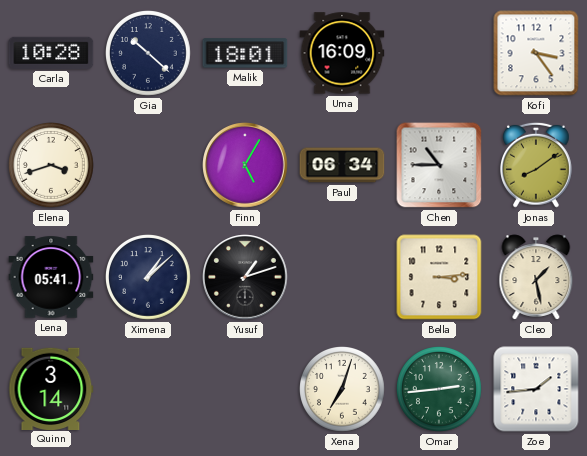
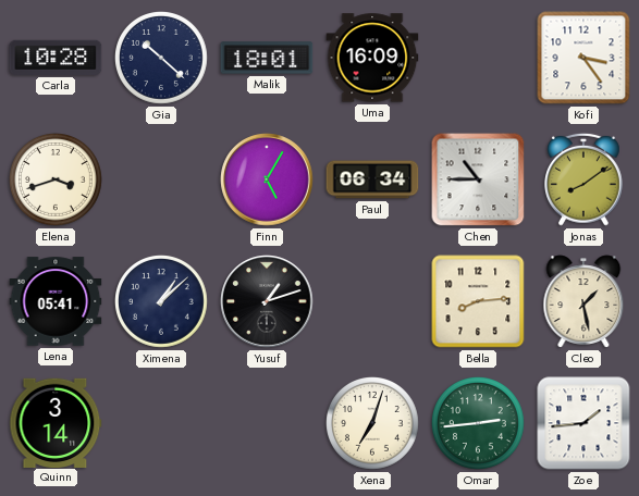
Bella: 3:14 -> 8:14
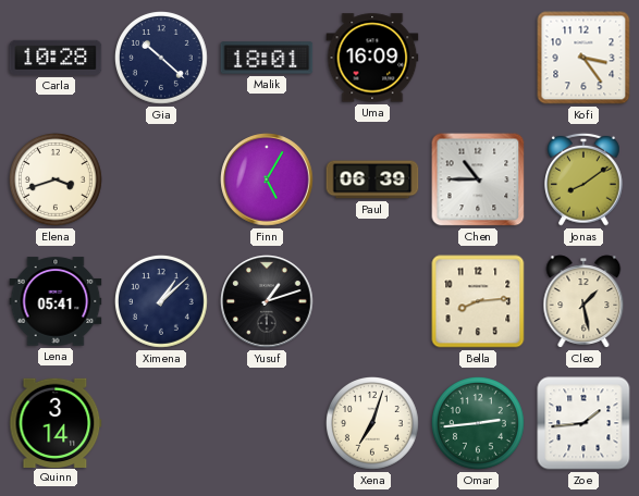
Paul: 06:34 -> 06:39
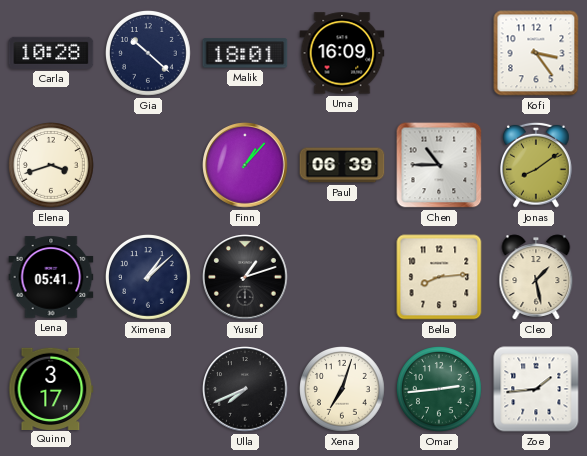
Finn: 5:05 -> 1:07
Quinn: 3:14 -> 3:17
Ulla: none -> 7:41
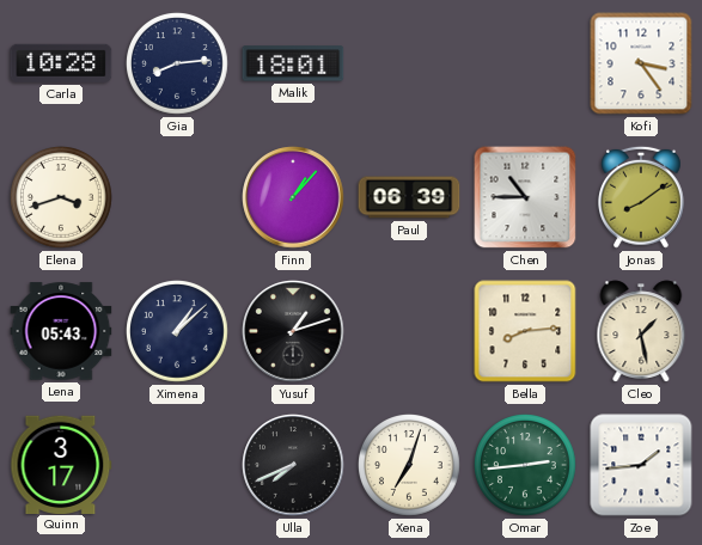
Gia: 10:22 -> 8:14
Uma: 16:09 -> none
Lena: 05:41 -> 05:43
